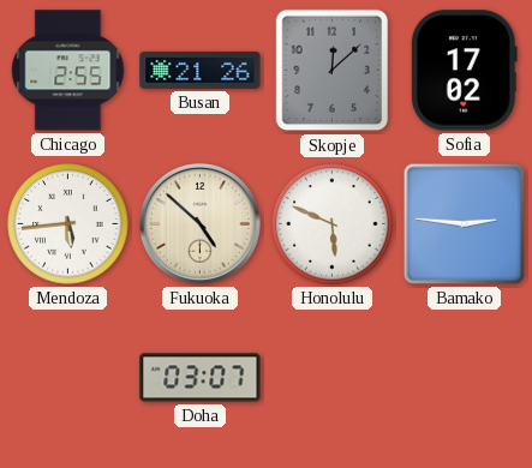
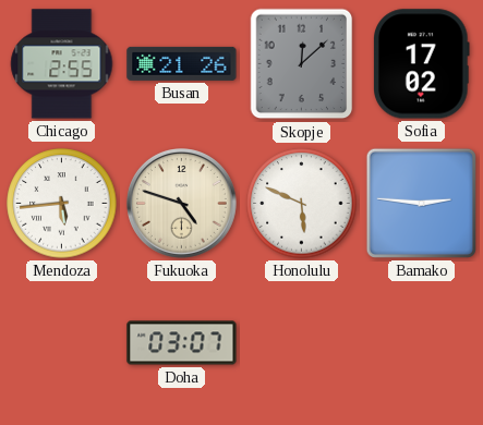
Fukuoka: 4:52 -> 4:48
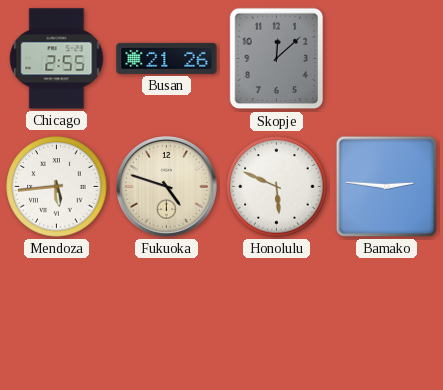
Sofia: 17:02 -> none
Doha: 03:07 -> none
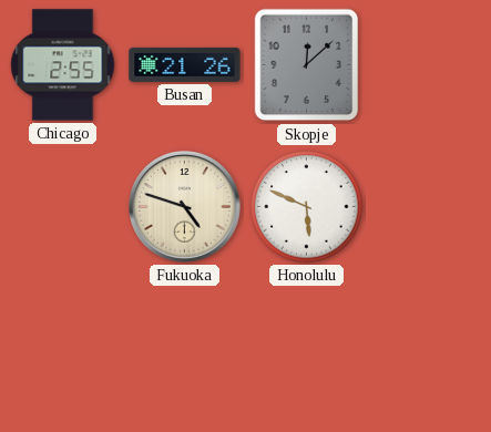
Mendoza: 5:44 -> none
Bamako: 2:46 -> none
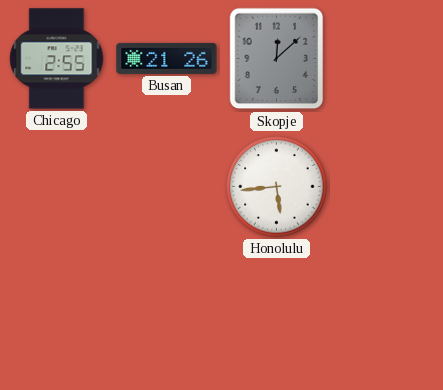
Fukuoka: 4:48 -> none
Honolulu: 5:49 -> 5:44
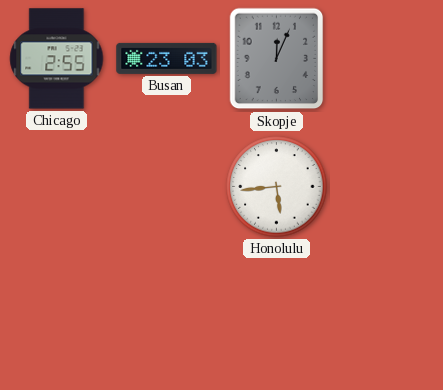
Busan: 21:26 -> 23:03
Skopje: 12:08 -> 12:04
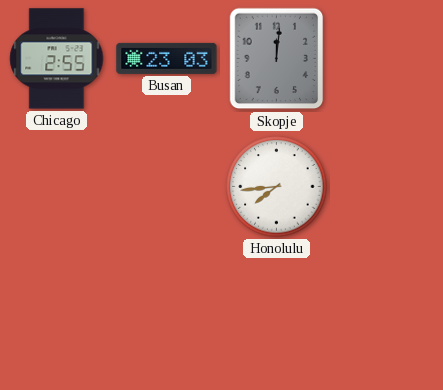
Skopje: 12:04 -> 12:01
Honolulu: 5:44 -> 7:44
